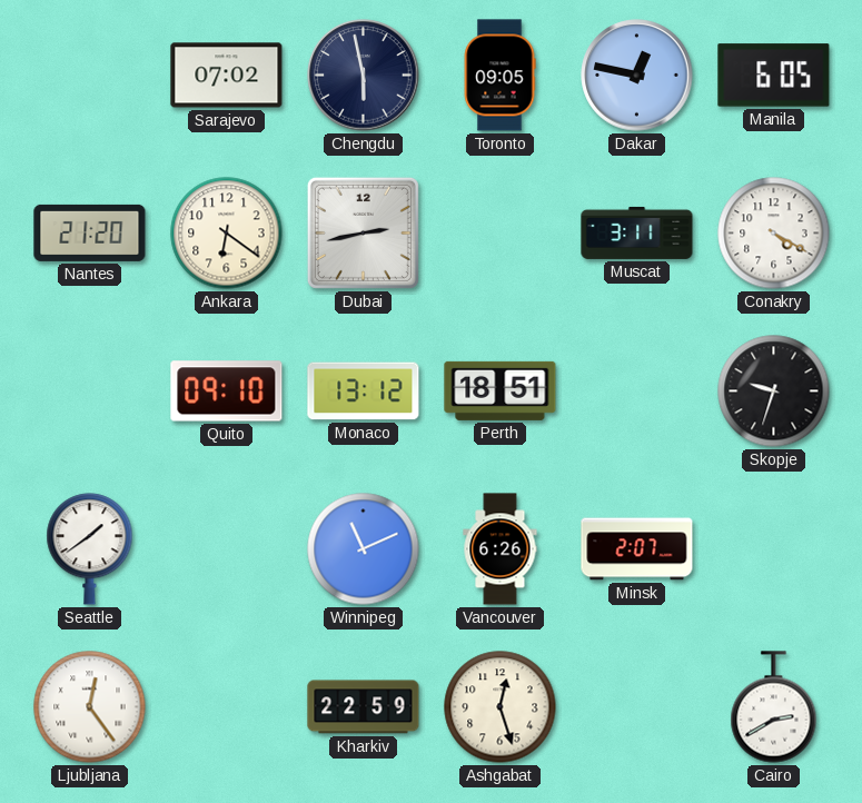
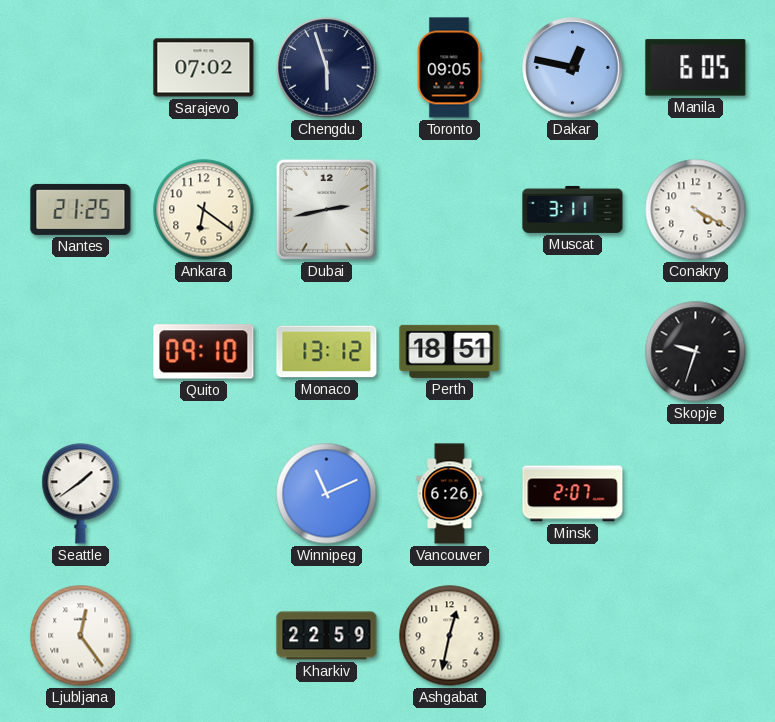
Chengdu: 5:58 -> 5:57
Nantes: 21:20 -> 21:25
Ashgabat: 12:27 -> 12:32
Cairo: 2:40 -> none
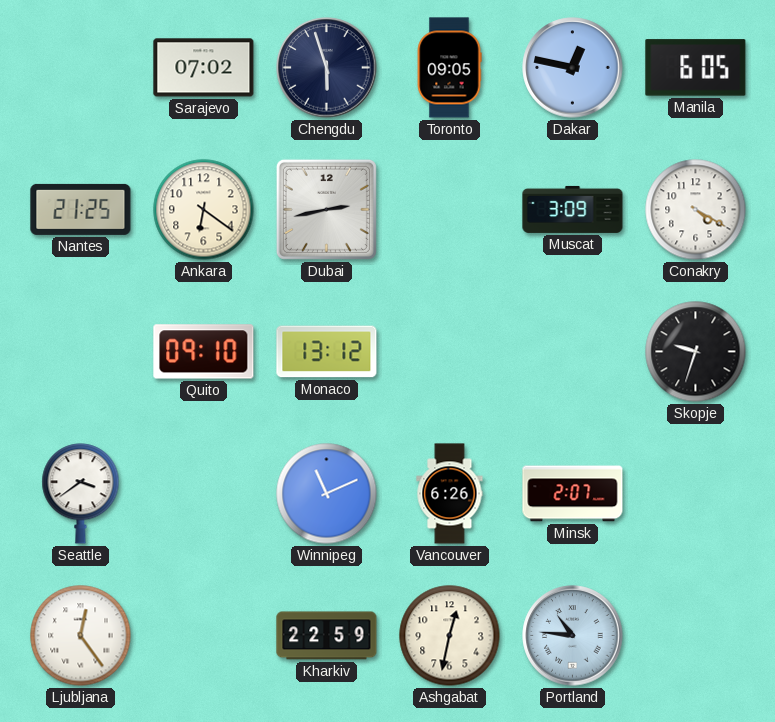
Muscat: 3:11 -> 3:09
Perth: 18:51 -> none
Seattle: 1:39 -> 3:39
Portland: none -> 10:46
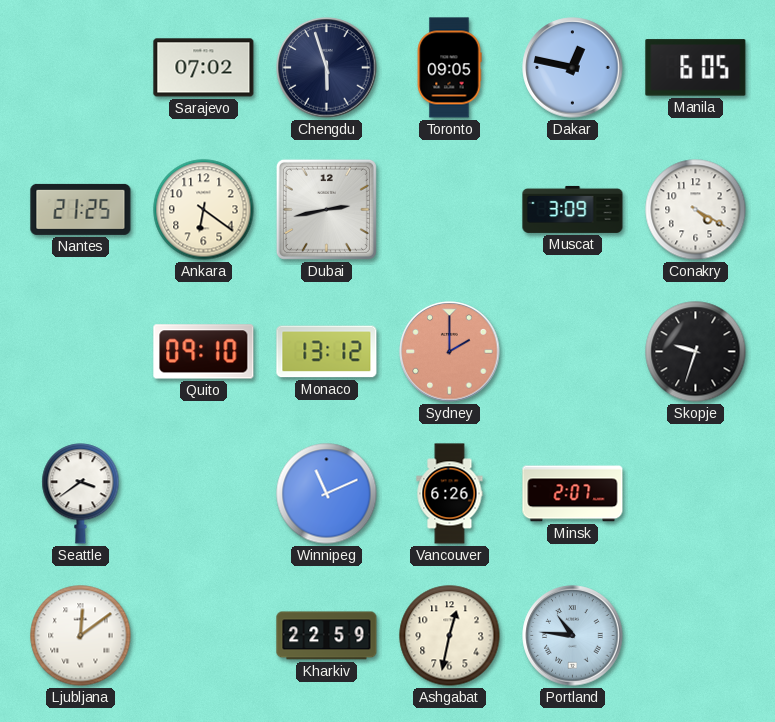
Sydney: none -> 2:00
Ljubljana: 12:24 -> 12:09
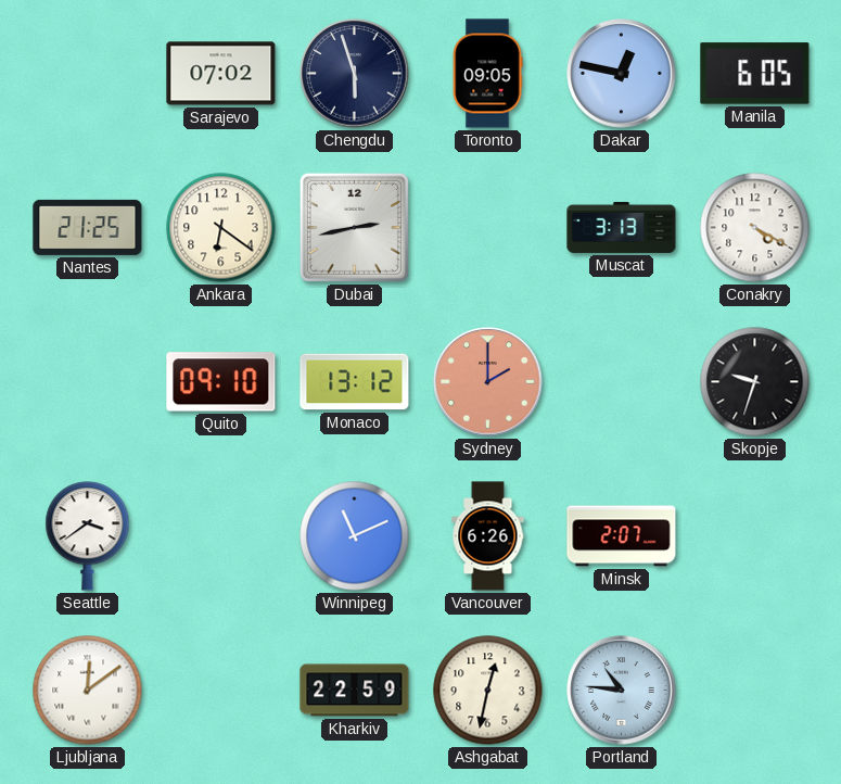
Muscat: 3:09 -> 3:13
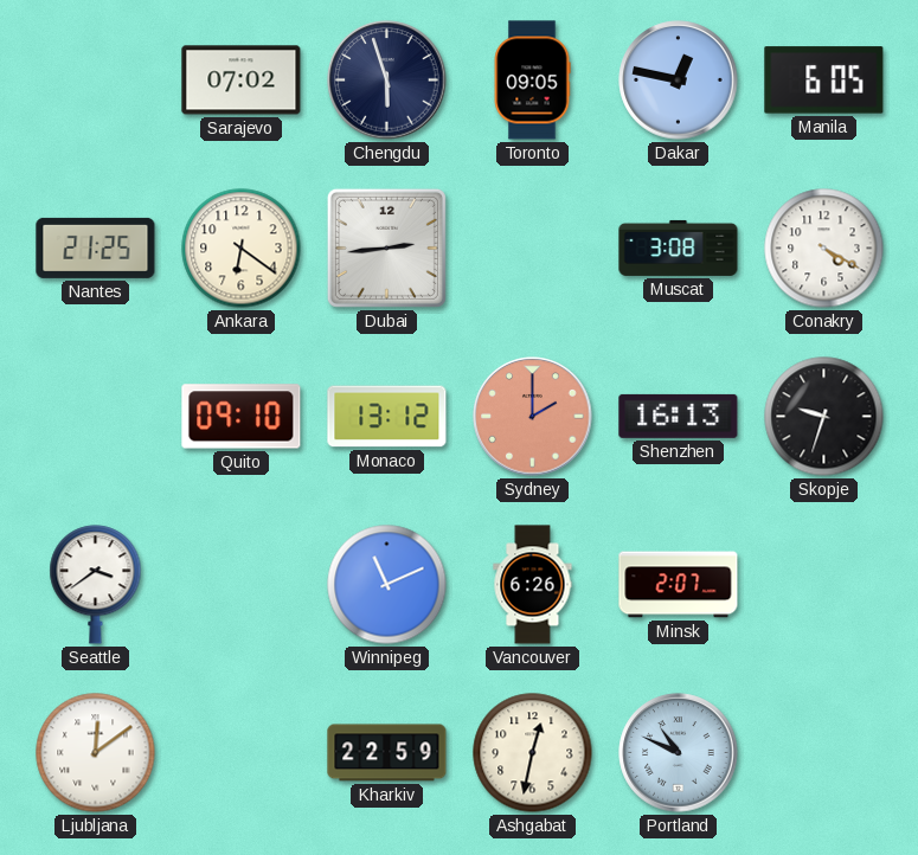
Dubai: 2:43 -> 2:44
Muscat: 3:13 -> 3:08
Shenzhen: none -> 16:13
Portland: 10:46 -> 10:49
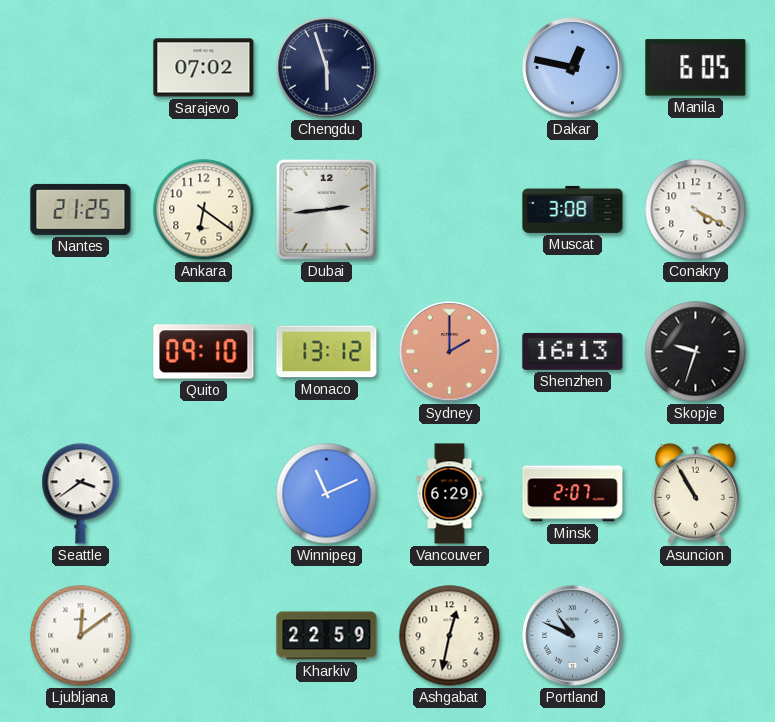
Toronto: 09:05 -> none
Vancouver: 6:26 -> 6:29
Asuncion: none -> 10:55
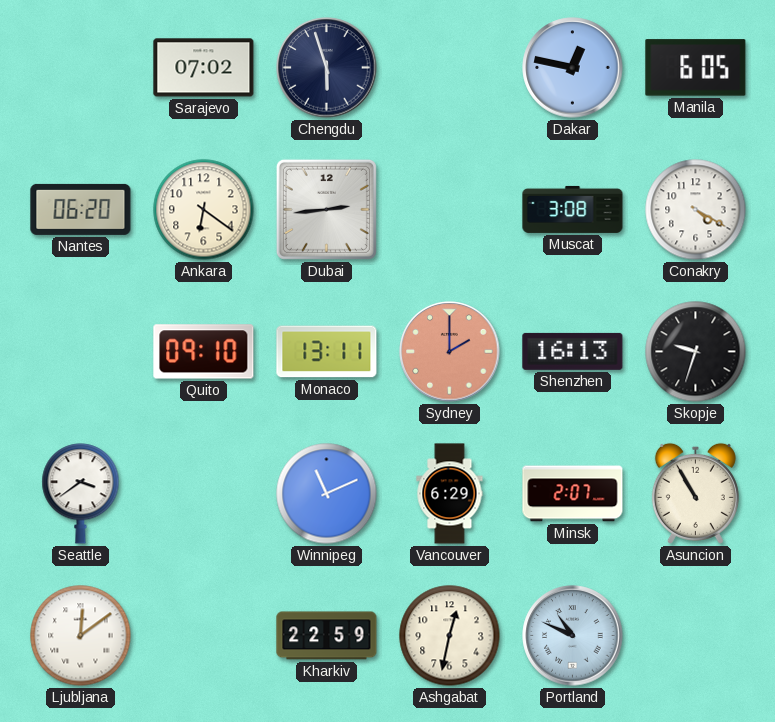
Nantes: 21:25 -> 06:20
Monaco: 13:12 -> 13:11
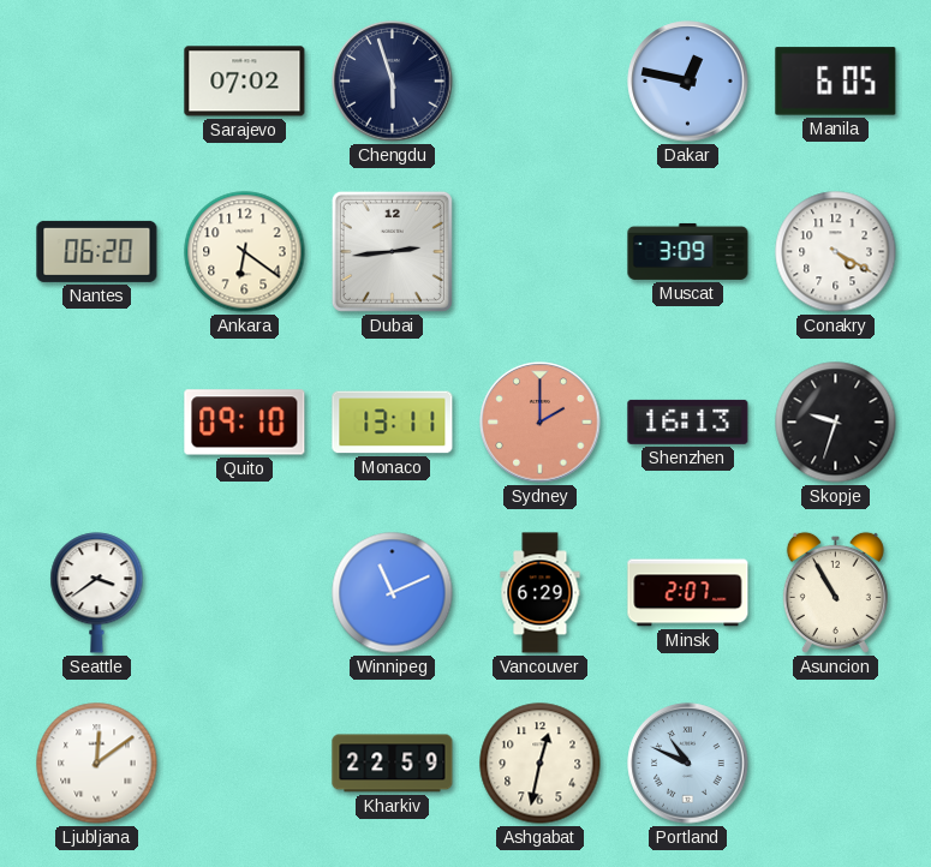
Muscat: 3:08 -> 3:09
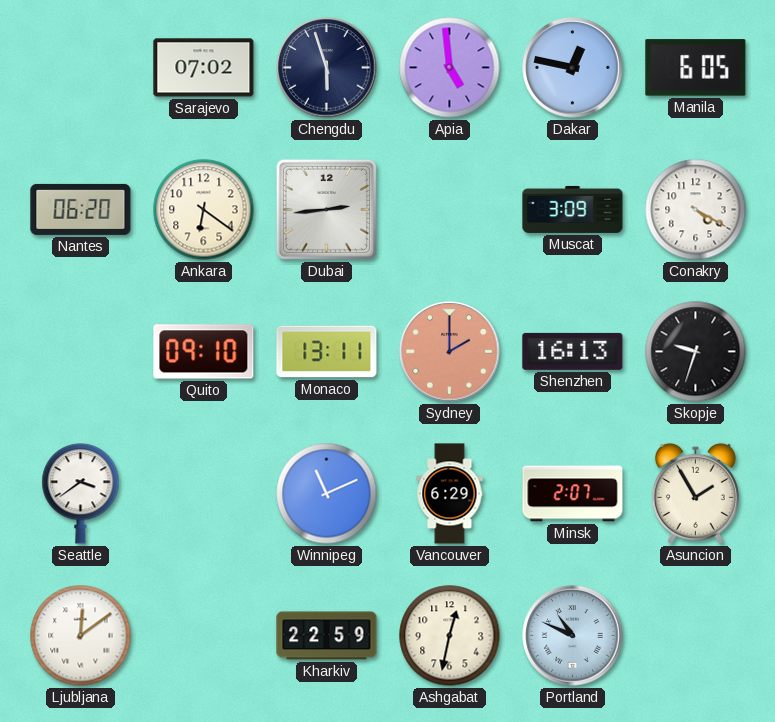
Apia: none -> 4:59
Asuncion: 10:55 -> 1:55
